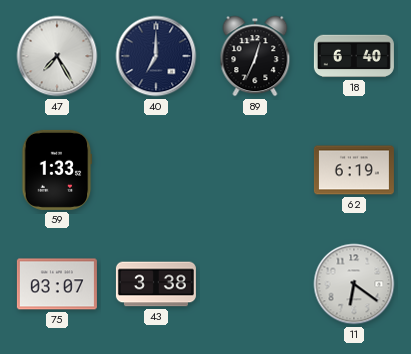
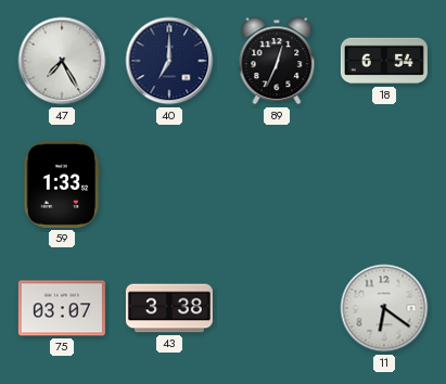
18: 6:40 -> 6:54
62: 6:19 -> none
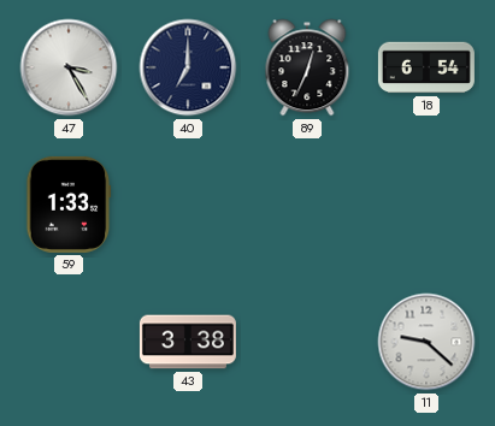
47: 7:25 -> 3:25
75: 03:07 -> none
11: 6:21 -> 9:22
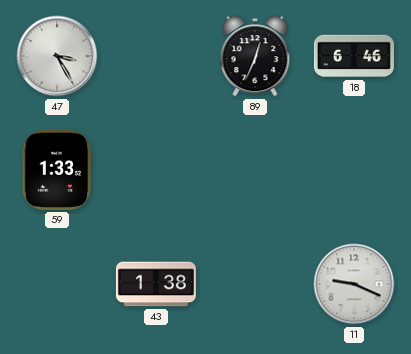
40: 7:00 -> none
18: 6:54 -> 6:46
43: 3:38 -> 1:38
11: 9:22 -> 9:19
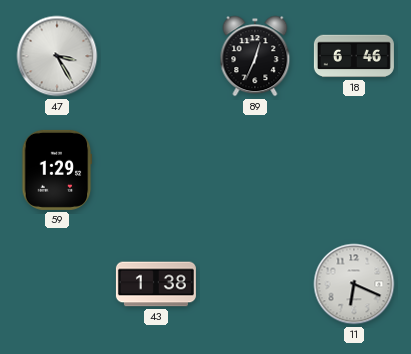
59: 1:33 -> 1:29
11: 9:19 -> 6:19
